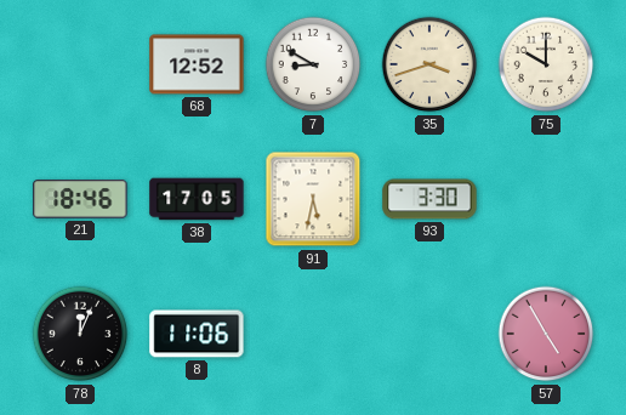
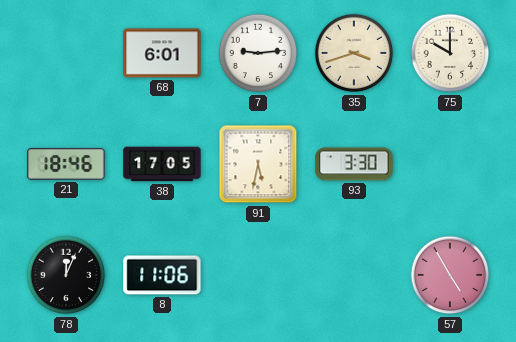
68: 12:52 -> 6:01
7: 8:50 -> 9:14
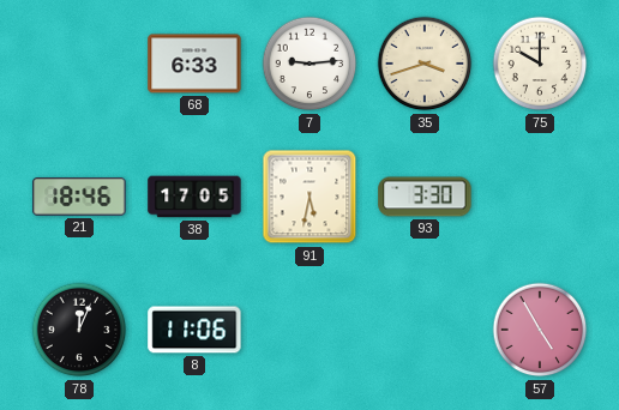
68: 6:01 -> 6:33
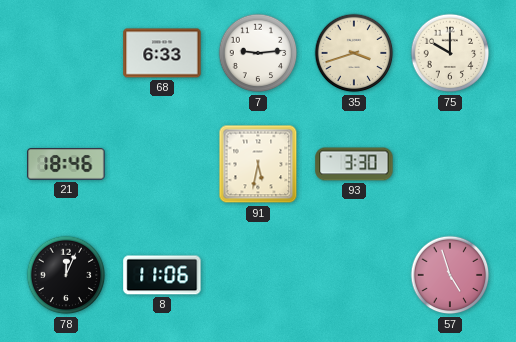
38: 17:05 -> none
57: 4:55 -> 4:57
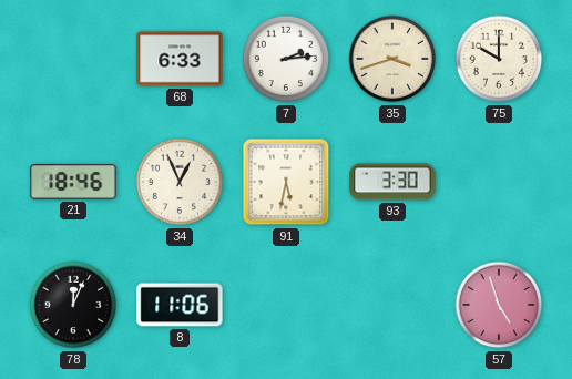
7: 9:14 -> 2:14
34: none -> 12:56
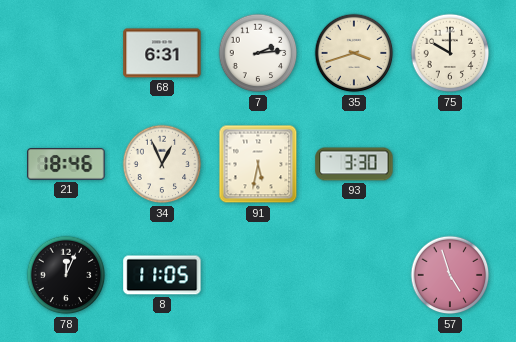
68: 6:33 -> 6:31
8: 11:06 -> 11:05
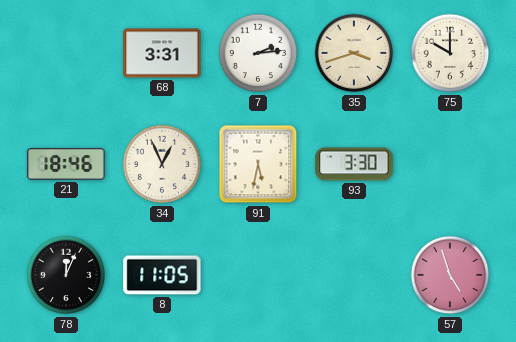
68: 6:31 -> 3:31
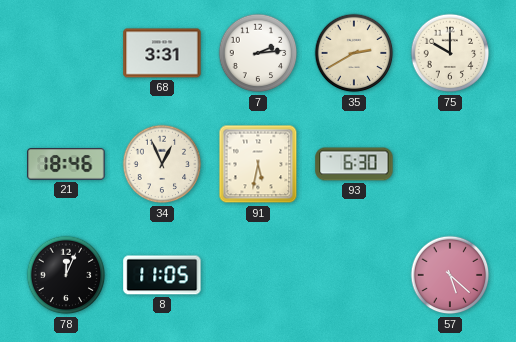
35: 3:42 -> 2:40
93: 3:30 -> 6:30
57: 4:57 -> 5:22
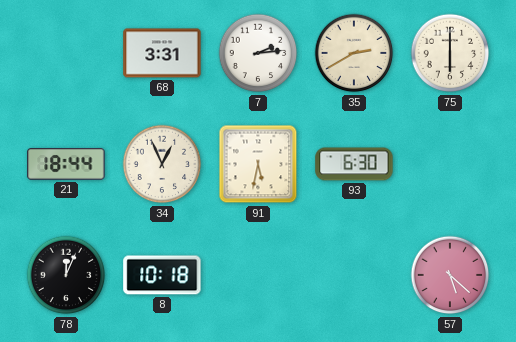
75: 10:00 -> 6:00
21: 18:46 -> 18:44
8: 11:05 -> 10:18
